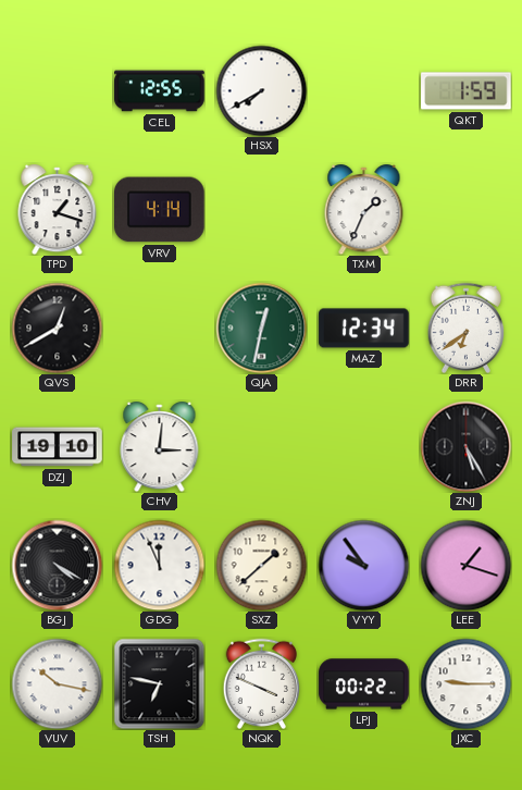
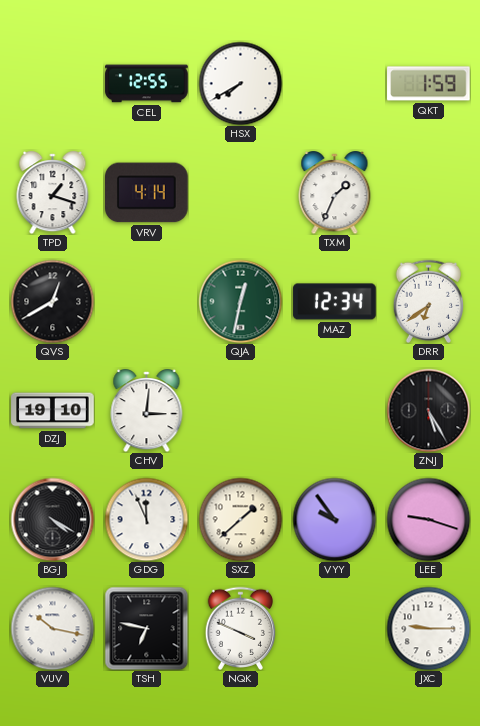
LEE: 1:18 -> 9:18
LPJ: 00:22 -> none
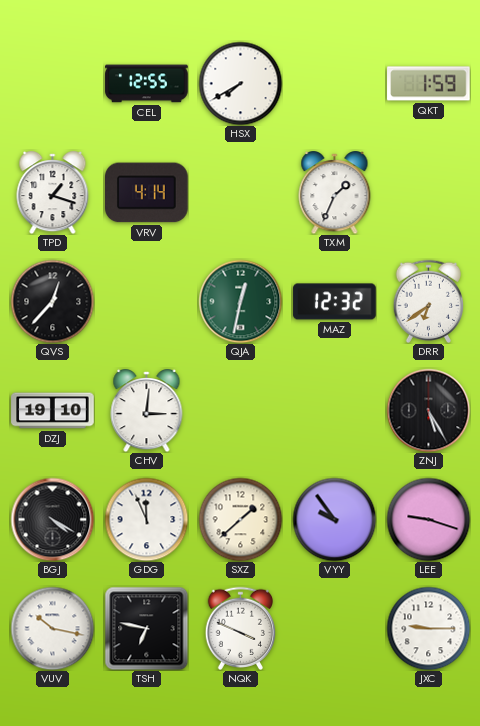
QVS: 12:40 -> 12:37
MAZ: 12:34 -> 12:32
